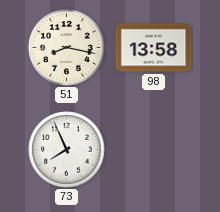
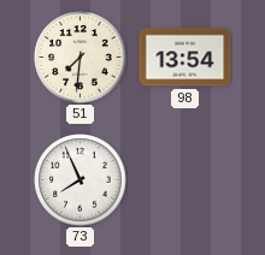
51: 8:17 -> 7:31
98: 13:58 -> 13:54
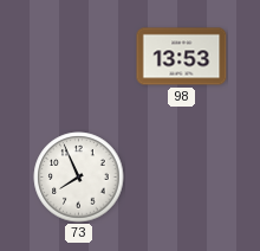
51: 7:31 -> none
98: 13:54 -> 13:53
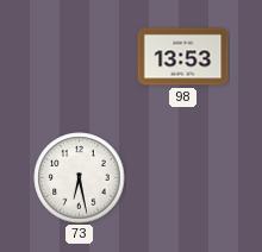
73: 7:56 -> 6:28
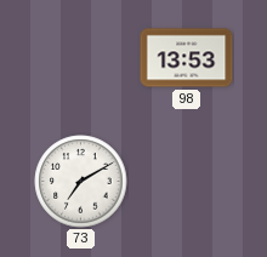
73: 6:28 -> 7:10
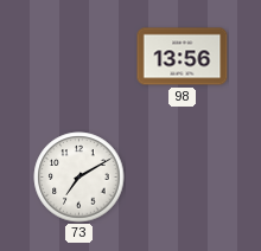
98: 13:53 -> 13:56
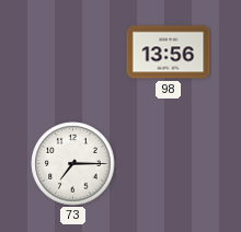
73: 7:10 -> 7:15
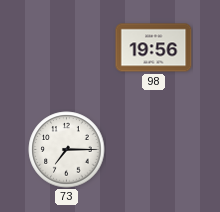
98: 13:56 -> 19:56
